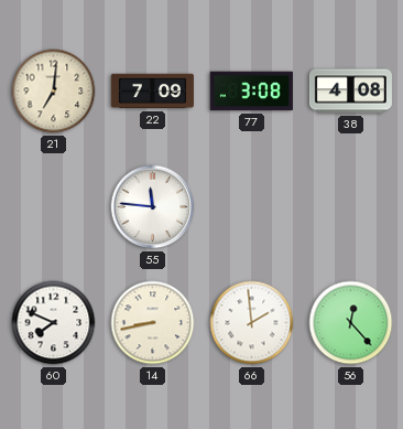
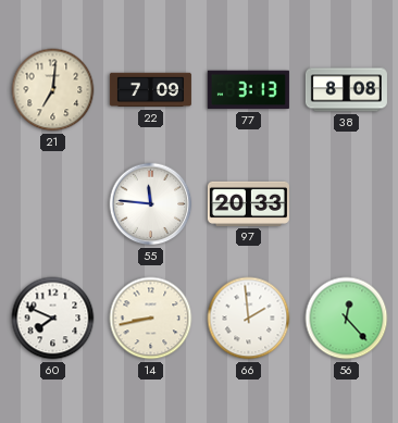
77: 3:08 -> 3:13
38: 4:08 -> 8:08
97: none -> 20:33
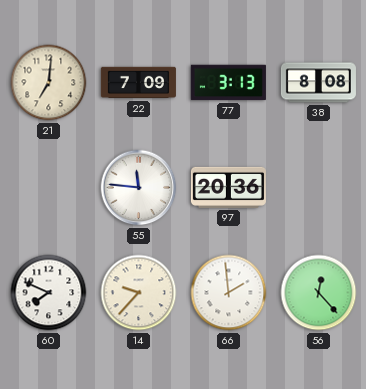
97: 20:33 -> 20:36
14: 8:43 -> 9:37
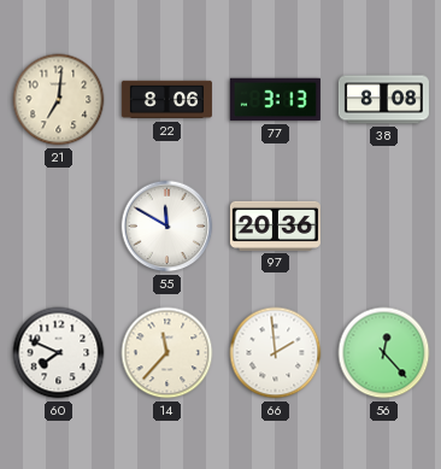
22: 7:09 -> 8:06
55: 11:46 -> 11:50
14: 9:37 -> 11:37
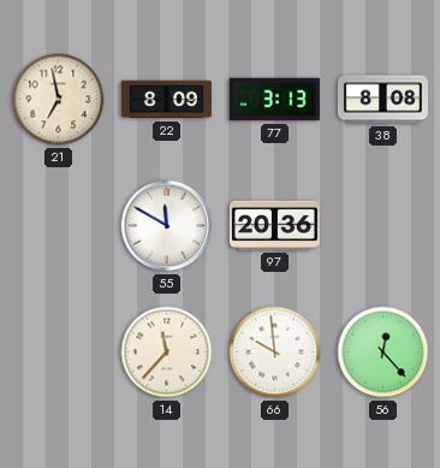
21: 7:01 -> 6:58
22: 8:06 -> 8:09
60: 7:49 -> none
66: 1:59 -> 9:59
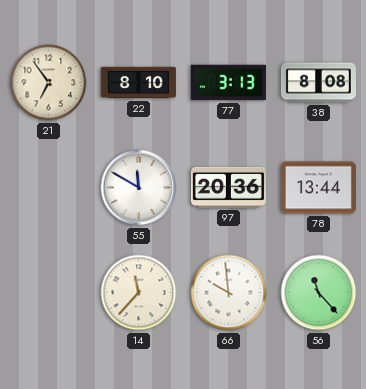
21: 6:58 -> 6:54
22: 8:09 -> 8:10
78: none -> 13:44
56: 12:23 -> 11:23
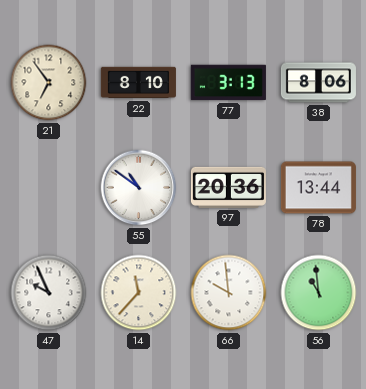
38: 8:08 -> 8:06
55: 11:50 -> 10:51
47: none -> 9:56
56: 11:23 -> 10:59
